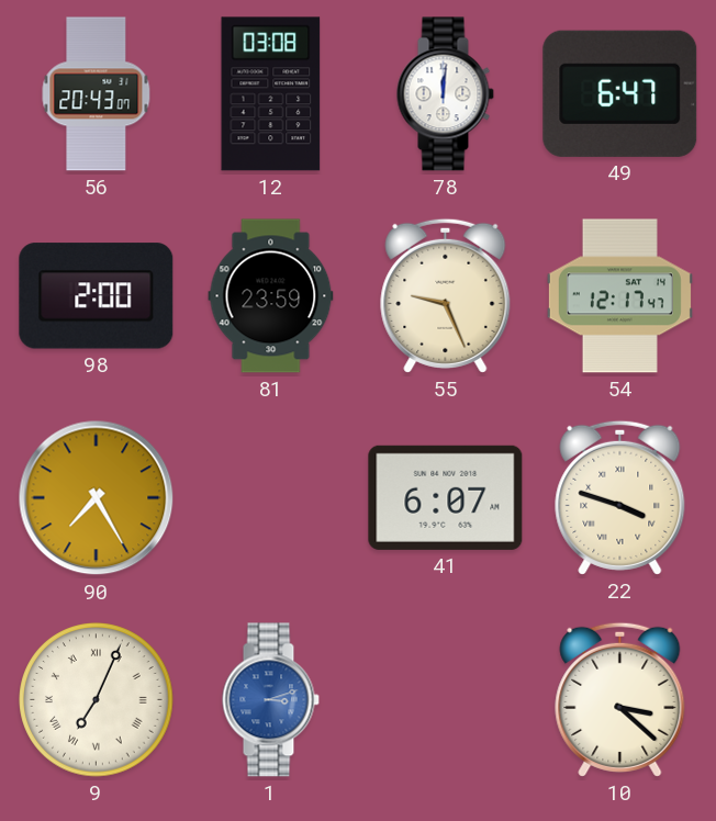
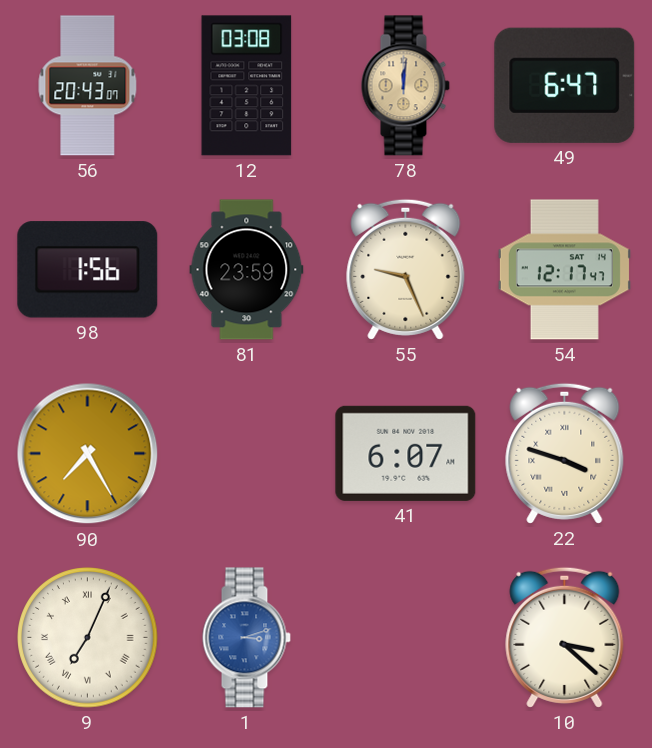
78 dial: white -> champagne
98: 2:00 -> 1:56
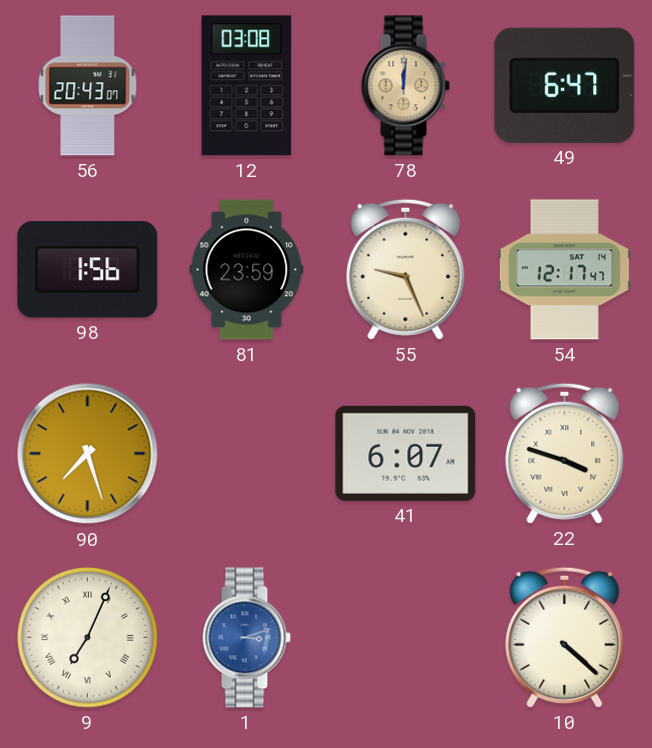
90: 7:25 -> 7:27
10: 3:22 -> 4:22
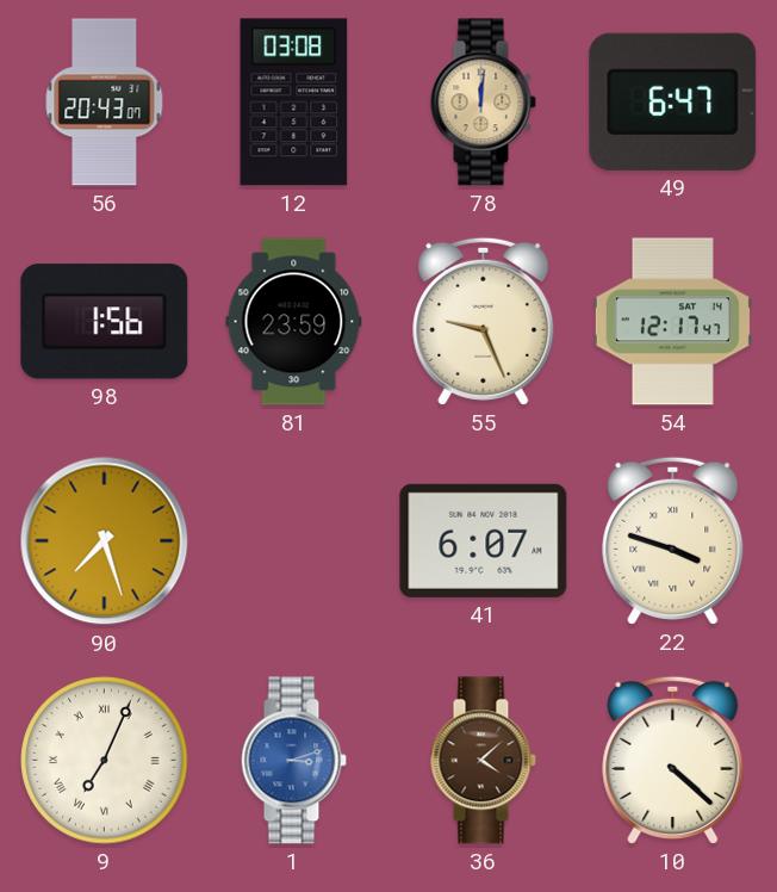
36: none -> 4:08
